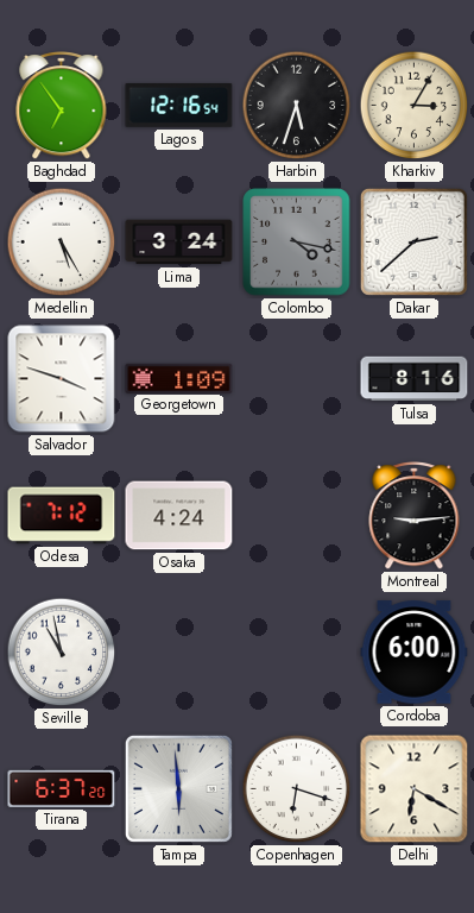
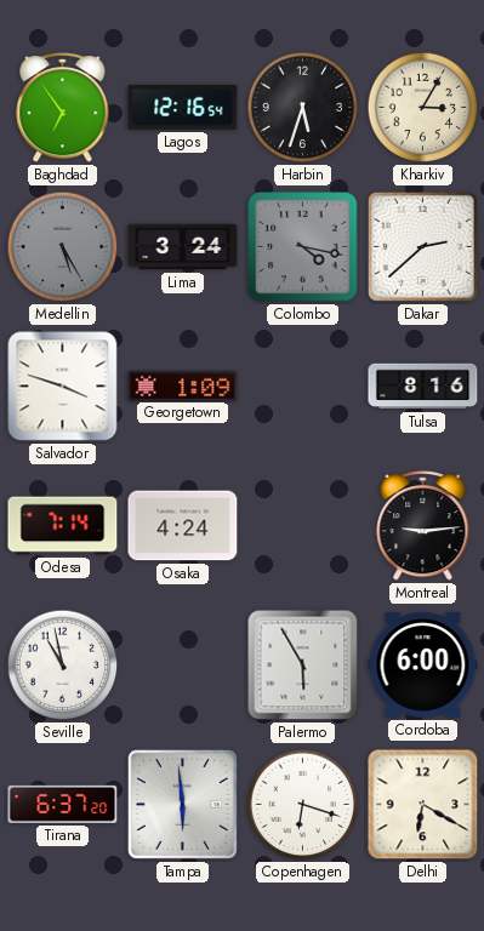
Medellin dial: white -> grey
Odesa: 7:12 -> 7:14
Palermo: none -> 5:55
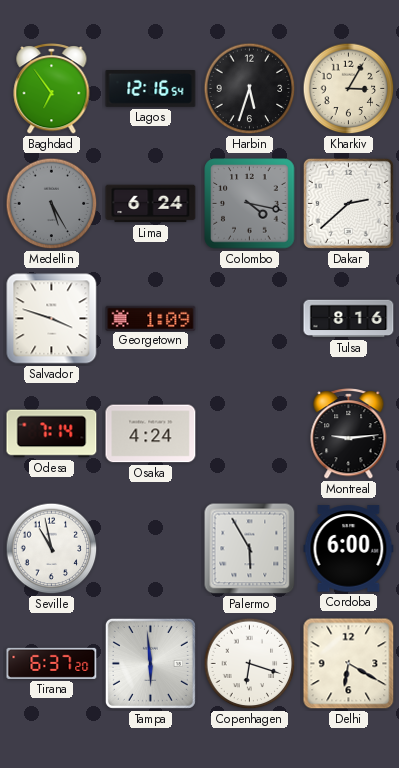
Lima: 3:24 -> 6:24
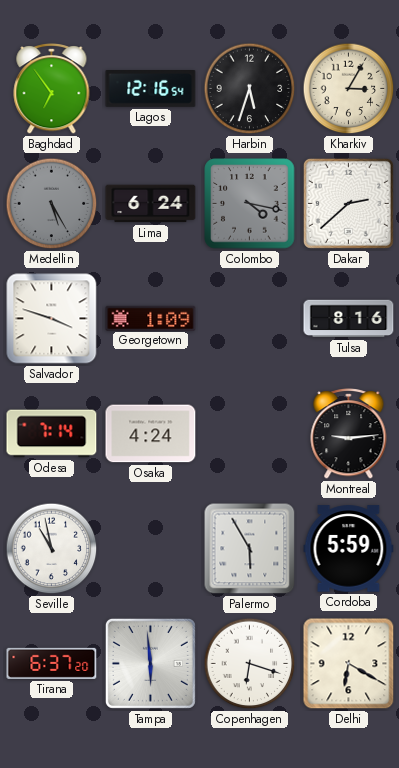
Cordoba: 6:00 -> 5:59
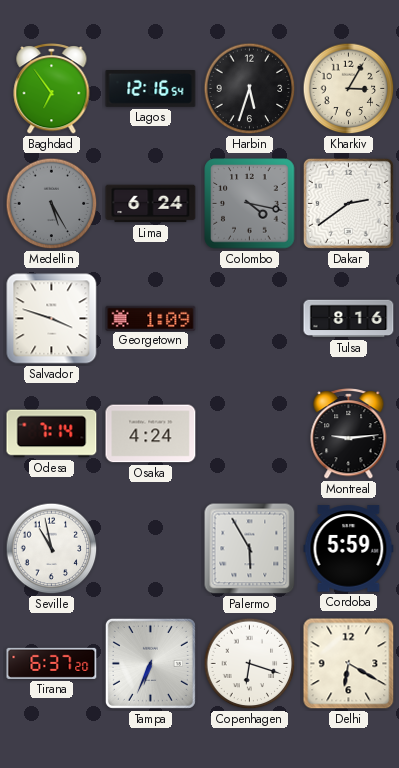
Dakar: 2:38 -> 2:39
Tampa: 5:59 -> 6:34
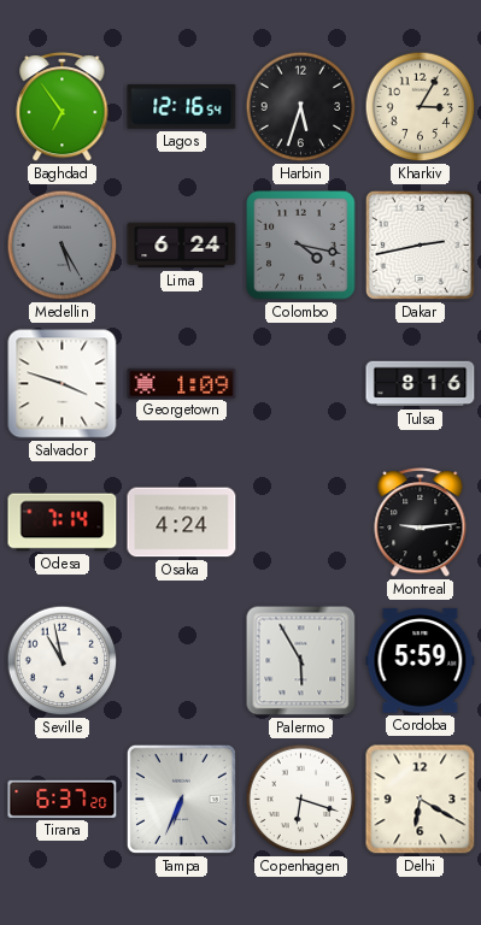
Dakar: 2:39 -> 2:43
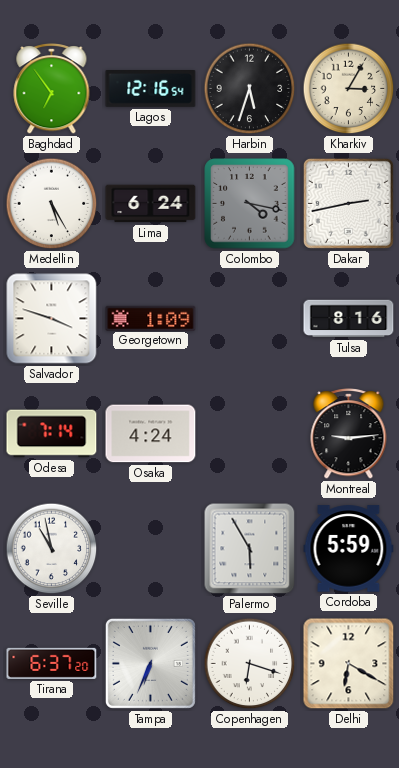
Medellin dial: grey -> white
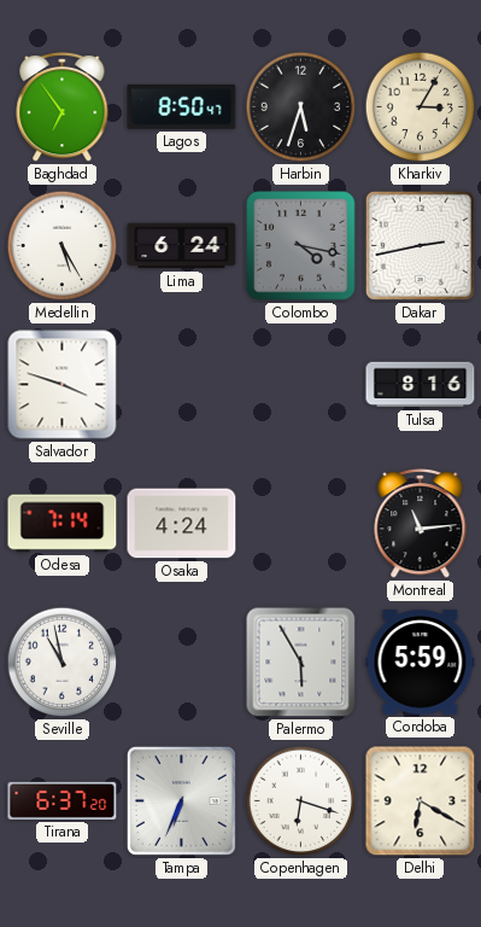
Lagos: 12:16 -> 8:50
Georgetown: 1:09 -> none
Montreal: 9:14 -> 11:14
